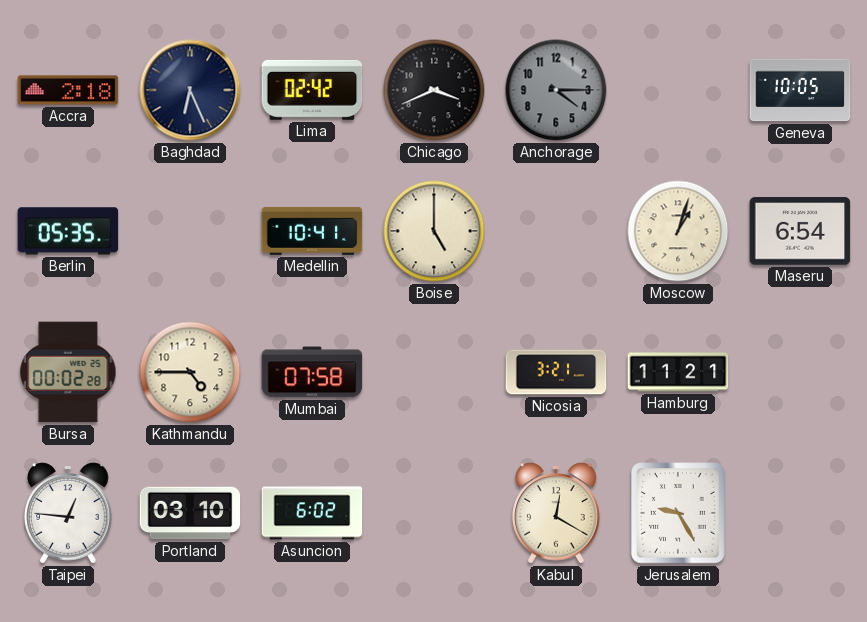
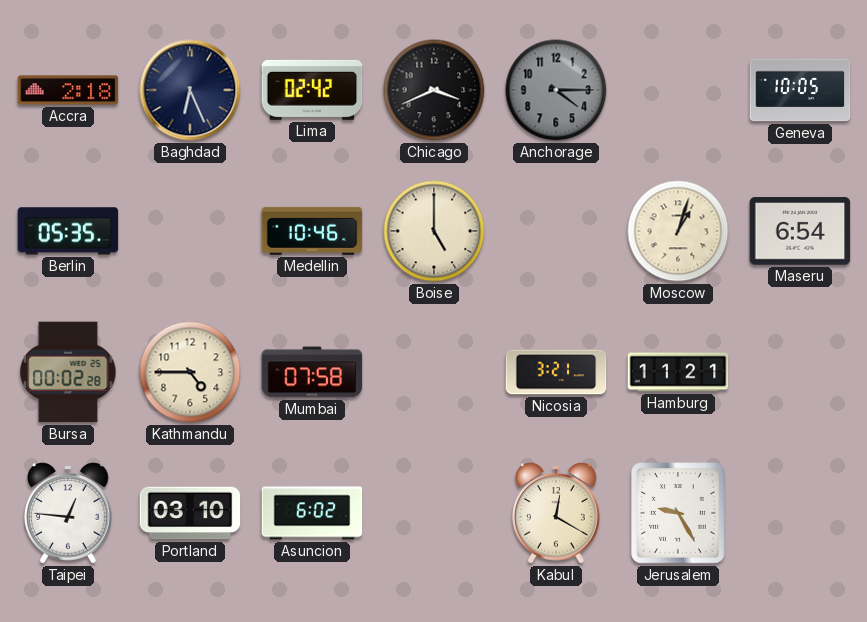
Medellin: 10:41 -> 10:46
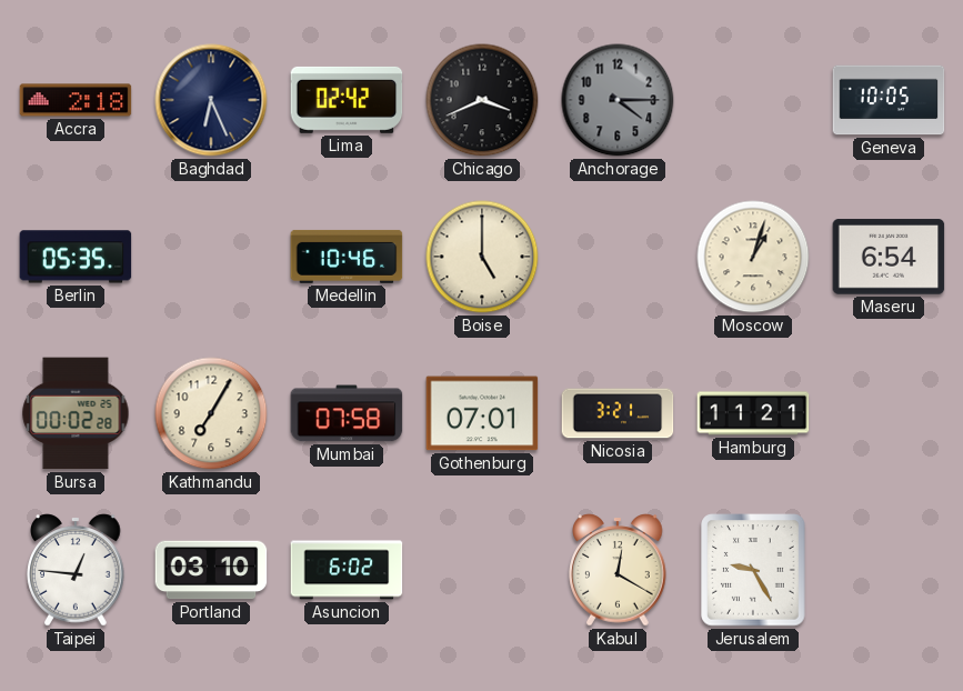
Kathmandu: 4:45 -> 7:05
Gothenburg: none -> 07:01
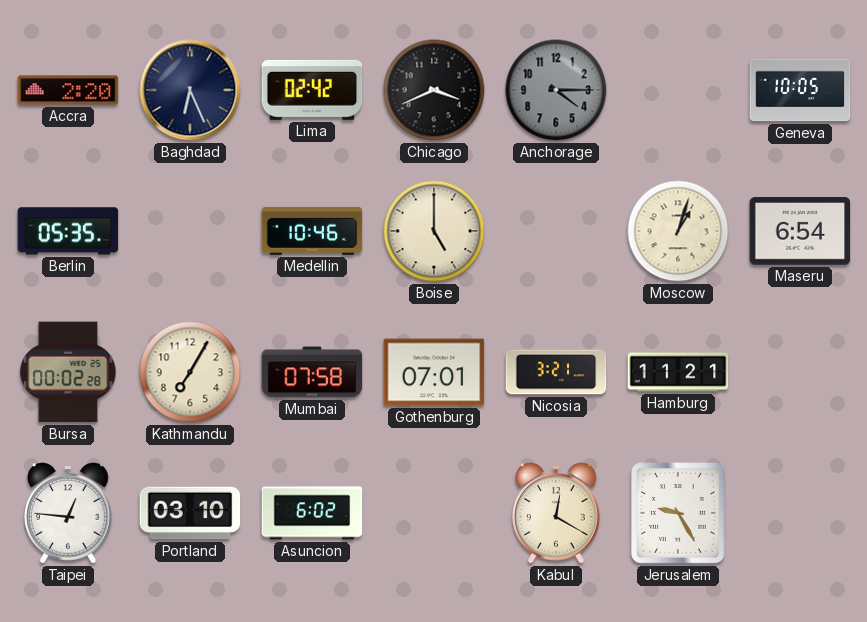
Accra: 2:18 -> 2:20
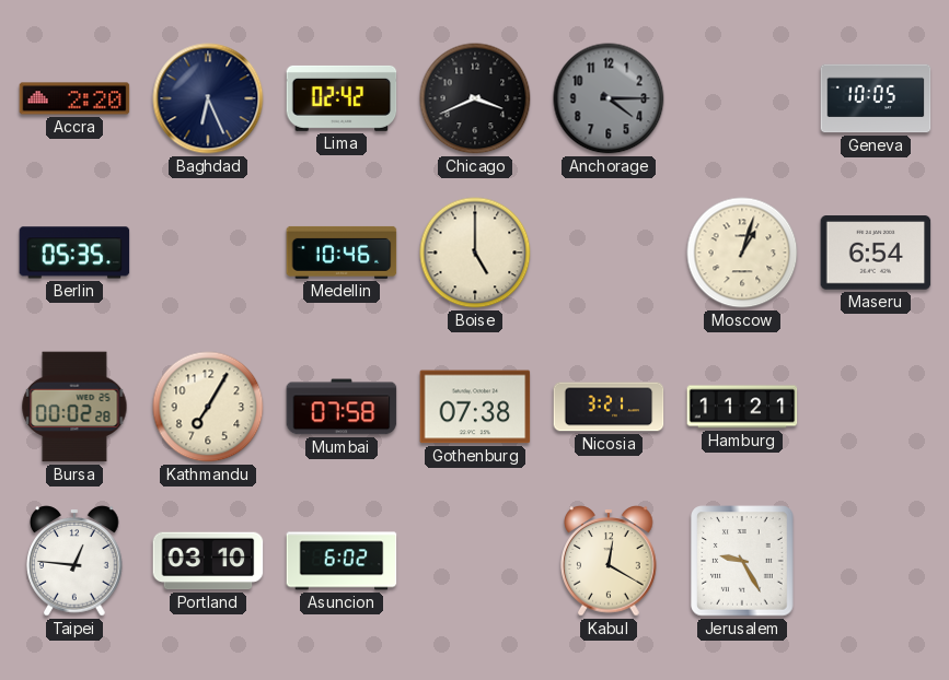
Gothenburg: 07:01 -> 07:38
